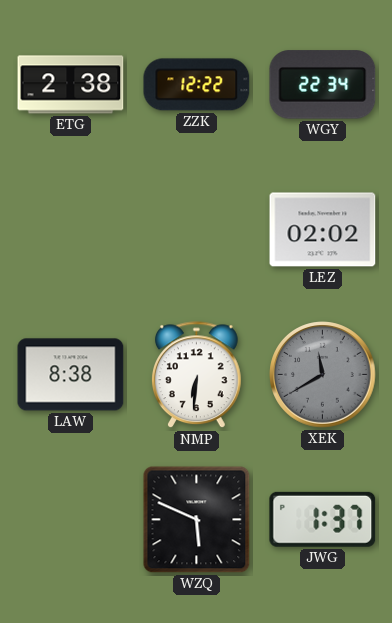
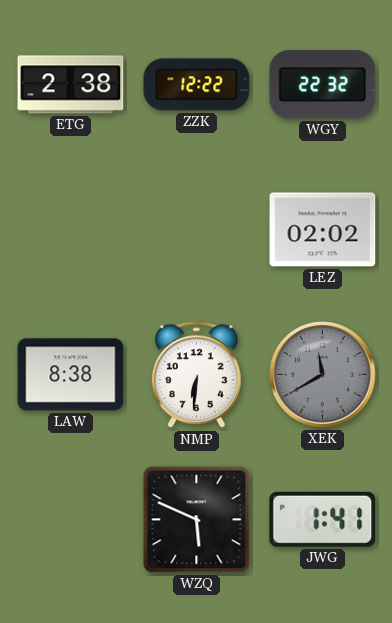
WGY: 22:34 -> 22:32
JWG: 1:37 -> 1:41
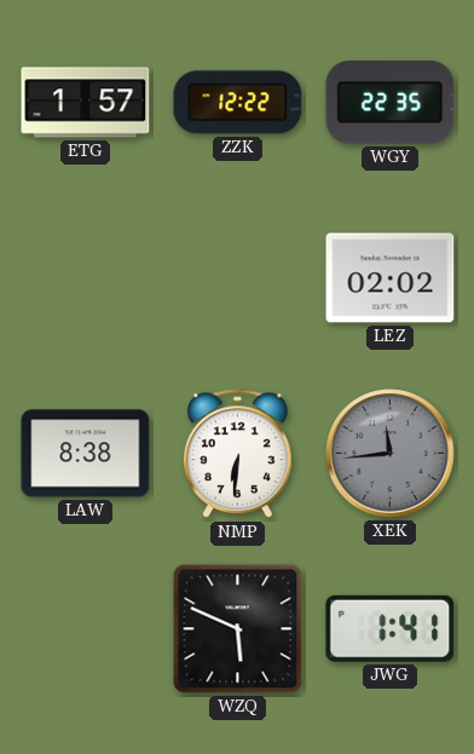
ETG: 2:38 -> 1:57
WGY: 22:32 -> 22:35
XEK: 11:40 -> 11:44
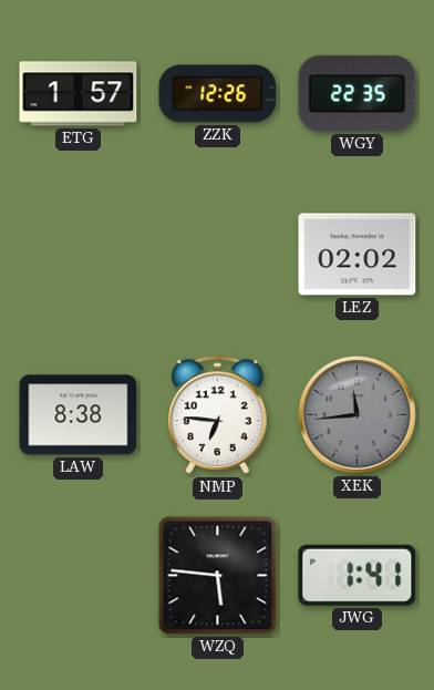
ZZK: 12:22 -> 12:26
NMP: 6:31 -> 6:46
WZQ: 5:49 -> 5:46
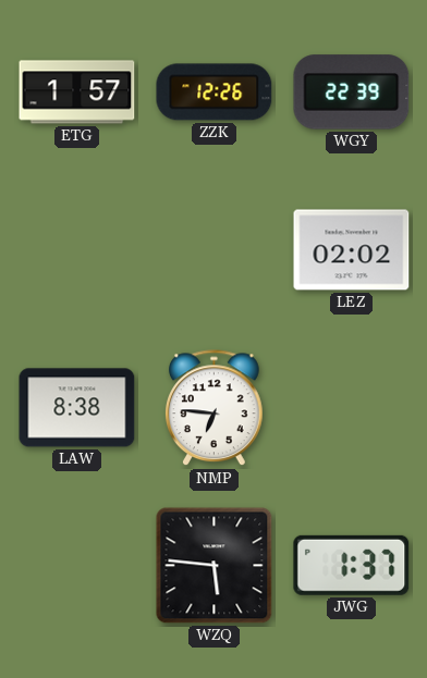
WGY: 22:35 -> 22:39
XEK: 11:44 -> none
JWG: 1:41 -> 1:37
